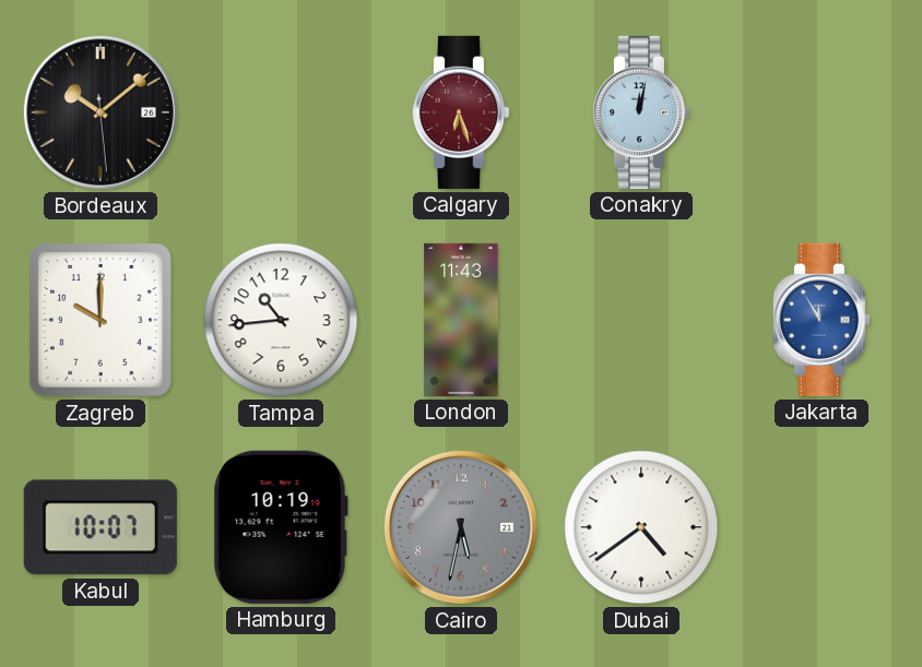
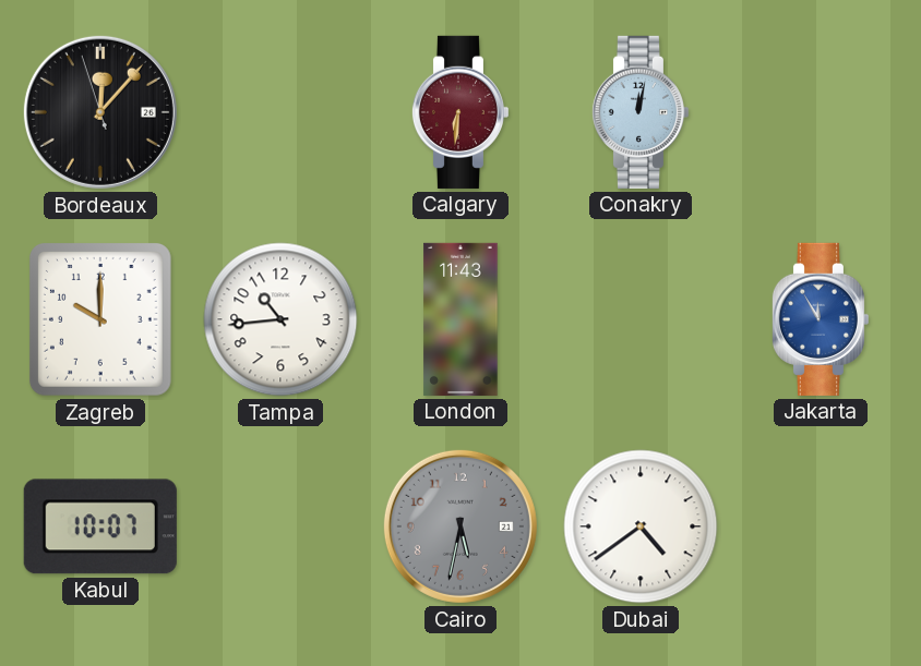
Bordeaux: 10:08 -> 12:06
Calgary: 6:27 -> 6:31
Hamburg: 10:19 -> none
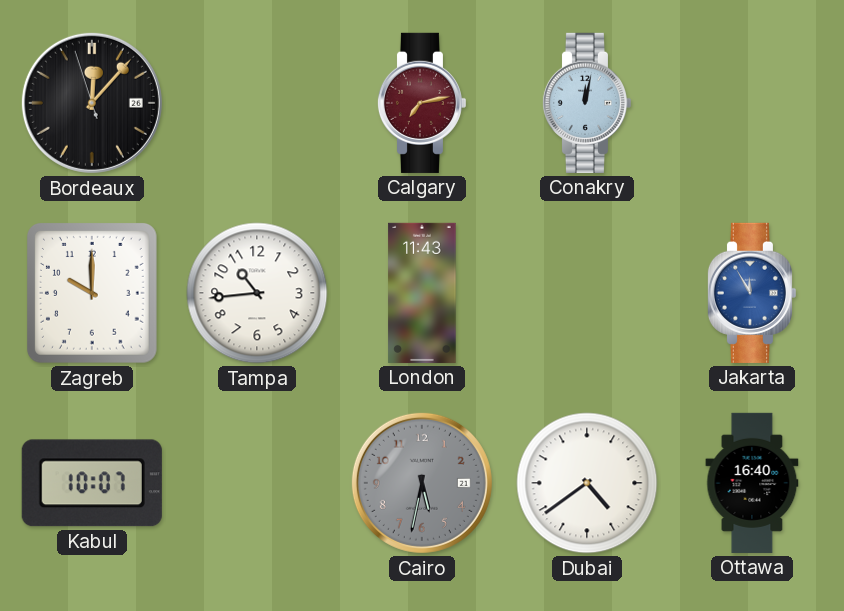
Calgary: 6:31 -> 7:13
Ottawa: none -> 16:40
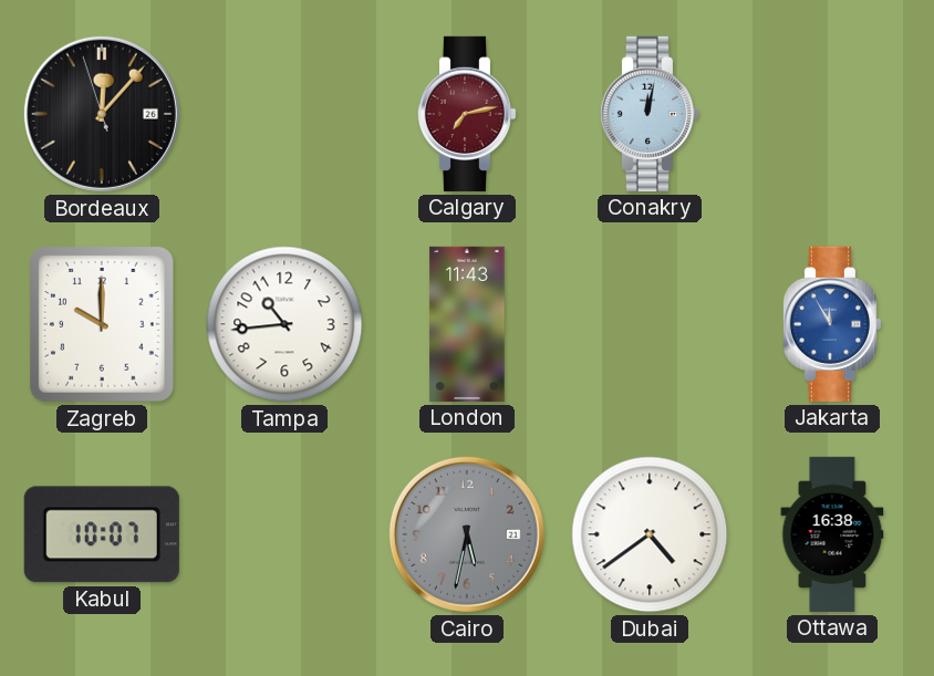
Ottawa: 16:40 -> 16:38
